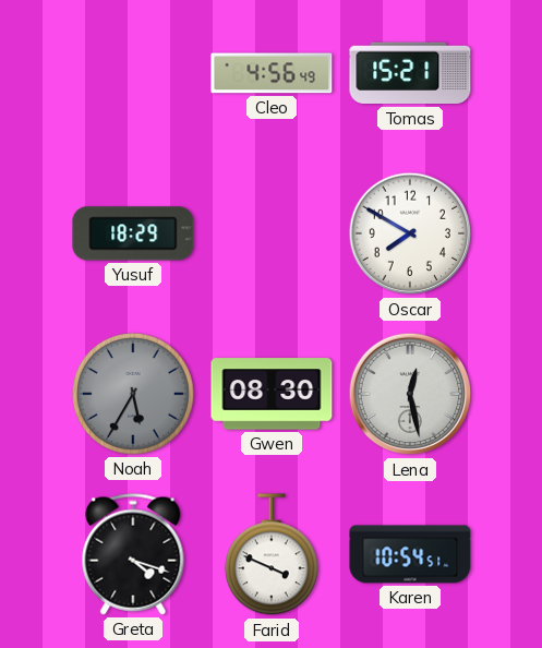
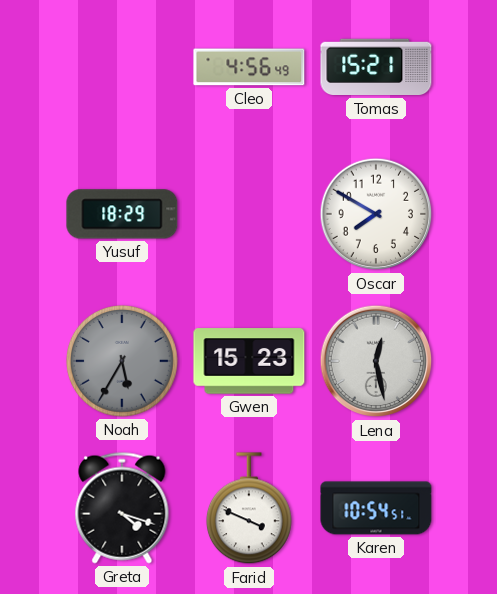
Gwen: 08:30 -> 15:23
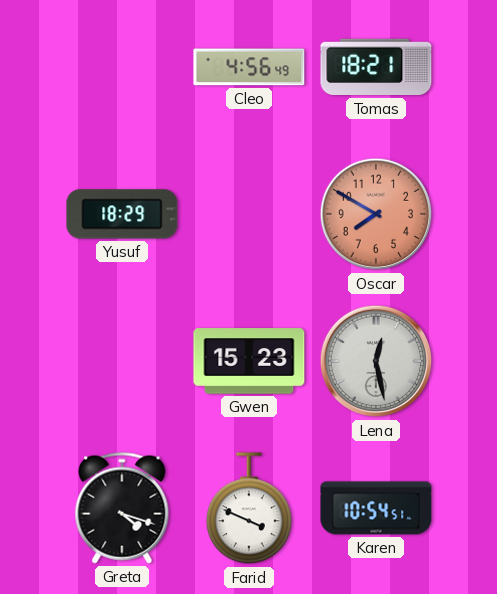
Tomas: 15:21 -> 18:21
Oscar dial: white -> salmon
Noah: 5:35 -> none
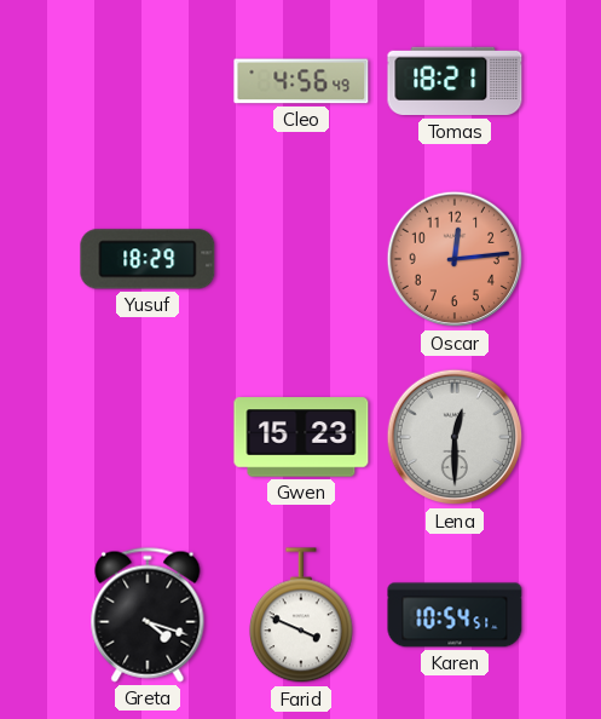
Oscar: 7:50 -> 12:14
Lena: 12:28 -> 12:30
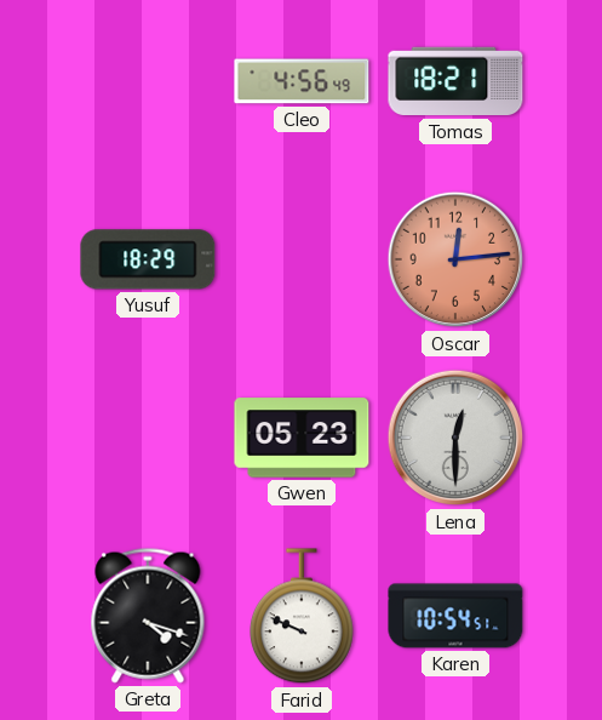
Gwen: 15:23 -> 05:23
Farid: 3:49 -> 9:49
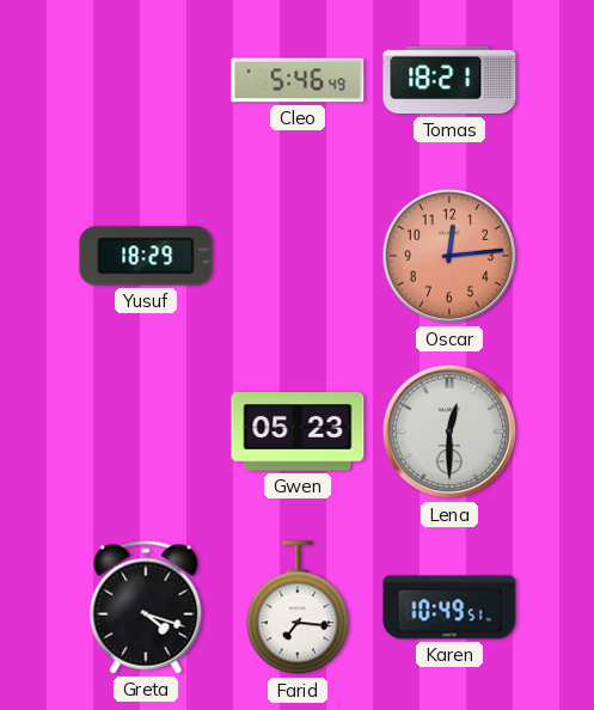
Cleo: 4:56 -> 5:46
Farid: 9:49 -> 7:16
Karen: 10:54 -> 10:49
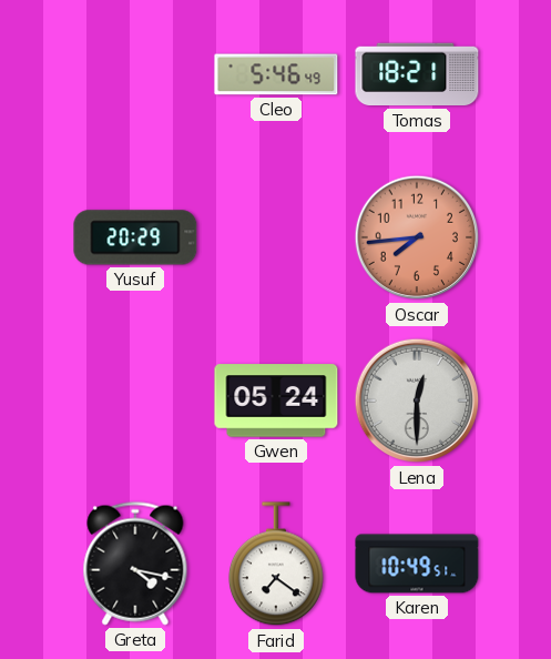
Yusuf: 18:29 -> 20:29
Oscar: 12:14 -> 7:44
Gwen: 05:23 -> 05:24
Greta: 4:18 -> 4:17
Farid: 7:16 -> 7:21
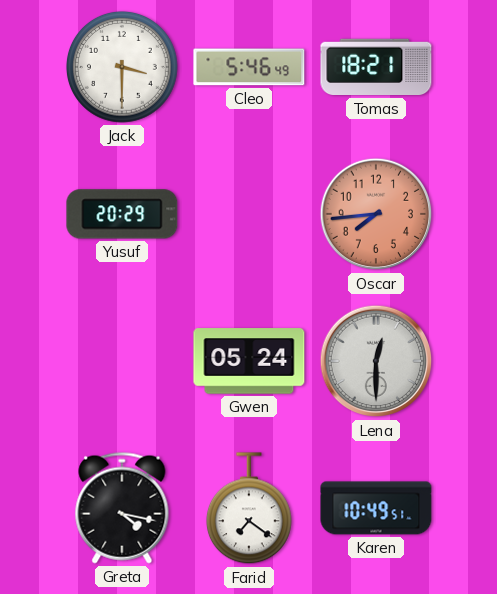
Jack: none -> 3:30
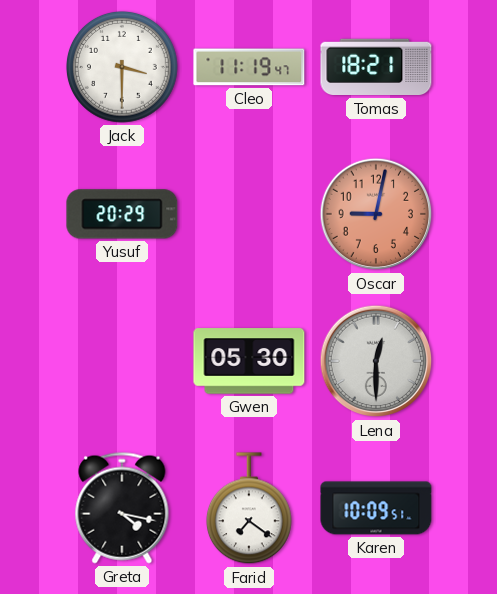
Cleo: 5:46 -> 11:19
Oscar: 7:44 -> 9:02
Gwen: 05:24 -> 05:30
Karen: 10:49 -> 10:09
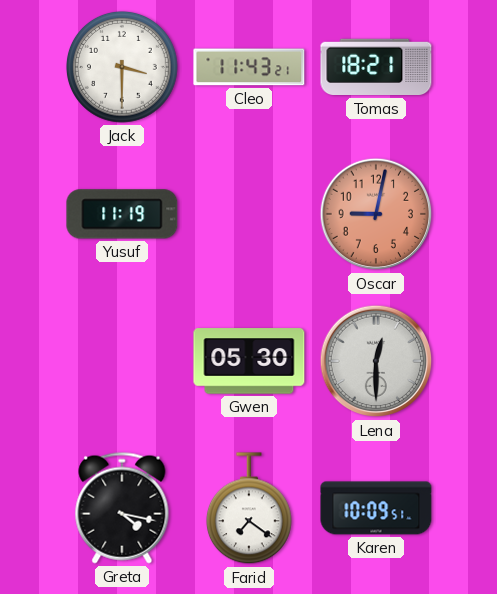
Cleo: 11:19 -> 11:43
Yusuf: 20:29 -> 11:19
